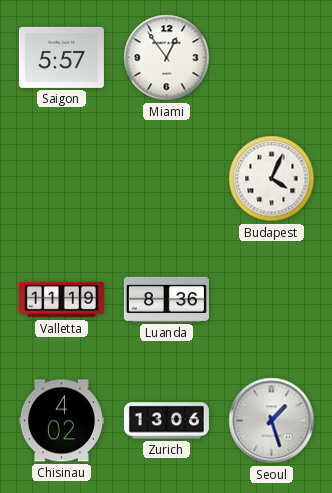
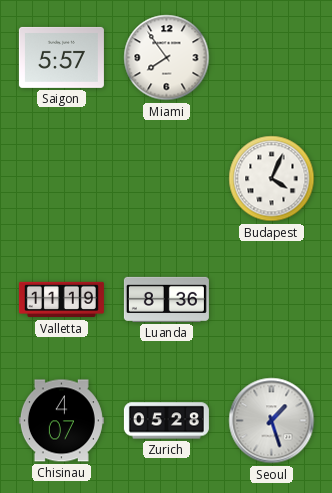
Miami: 12:54 -> 7:54
Chisinau: 4:02 -> 4:07
Zurich: 13:06 -> 05:28
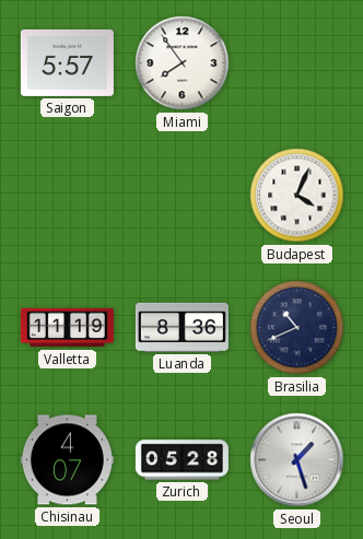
Brasilia: none -> 10:41
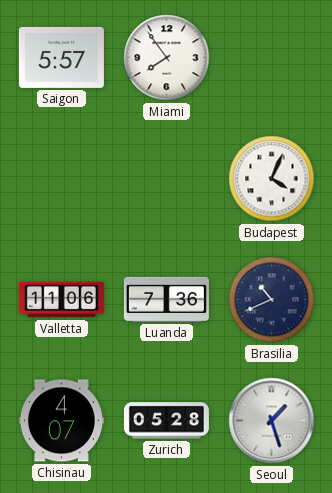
Valletta: 11:19 -> 11:06
Luanda: 8:36 -> 7:36
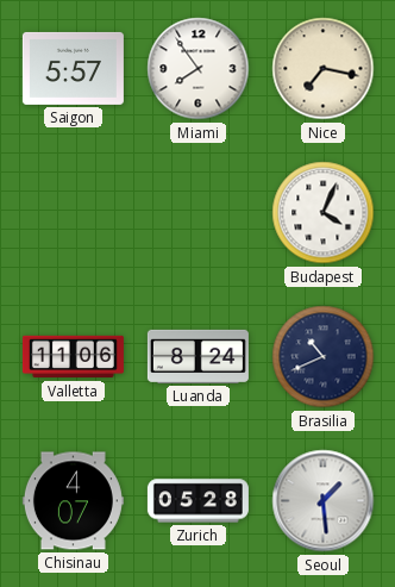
Nice: none -> 7:17
Luanda: 7:36 -> 8:24
Seoul: 1:27 -> 1:29
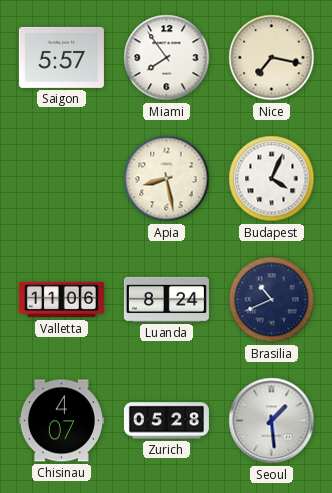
Apia: none -> 8:28
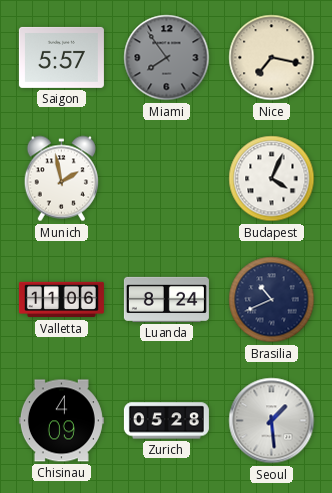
Miami dial: white -> grey
Munich: none -> 1:58
Apia: 8:28 -> none
Chisinau: 4:07 -> 4:09
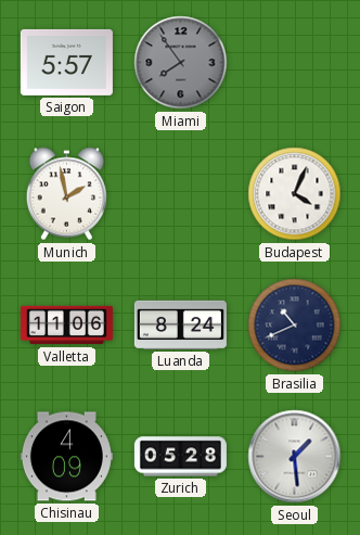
Nice: 7:17 -> none
